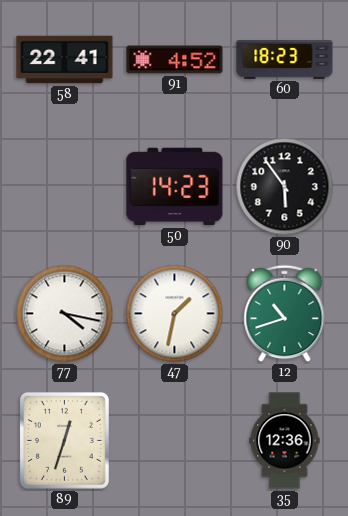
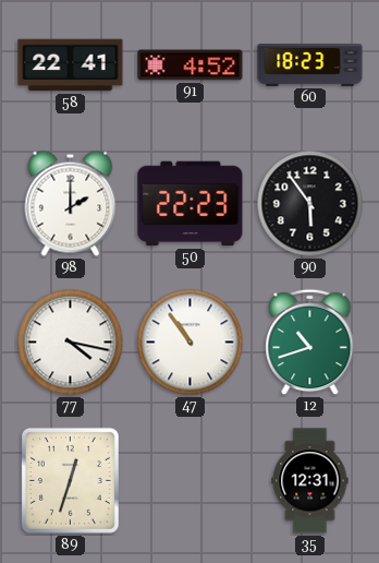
98: none -> 2:00
50: 14:23 -> 22:23
47: 1:32 -> 10:54
35: 12:36 -> 12:31
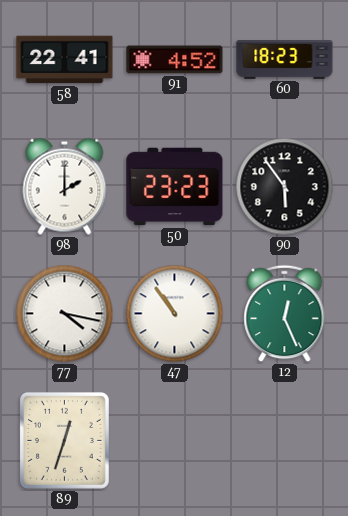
50: 22:23 -> 23:23
12: 10:42 -> 12:26
35: 12:31 -> none
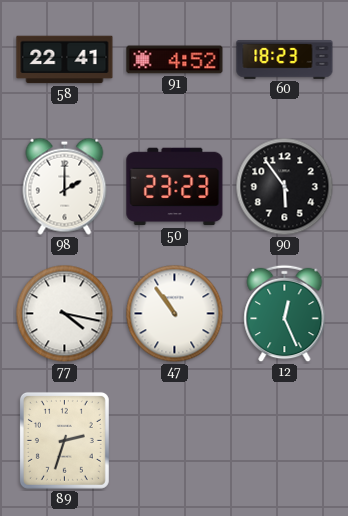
89: 12:33 -> 2:33
